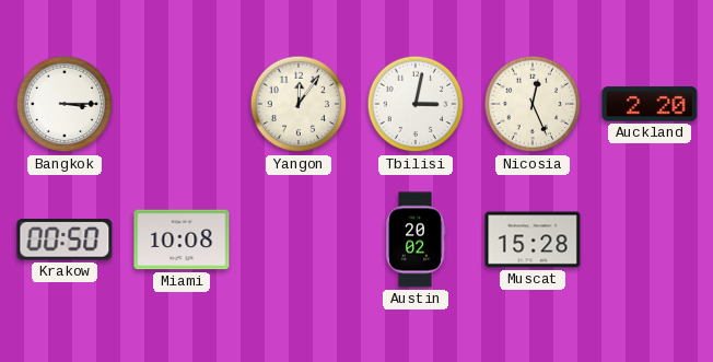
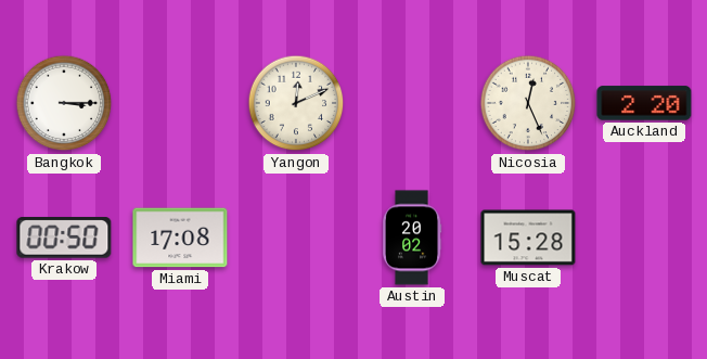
Yangon: 12:06 -> 12:11
Tbilisi: 3:02 -> none
Miami: 10:08 -> 17:08
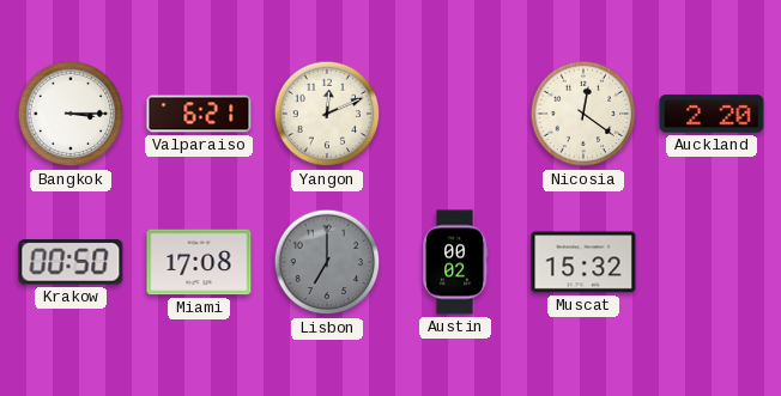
Valparaiso: none -> 6:21
Nicosia: 12:26 -> 12:21
Lisbon: none -> 7:00
Austin: 20:02 -> 00:02
Muscat: 15:28 -> 15:32
